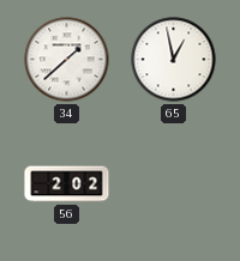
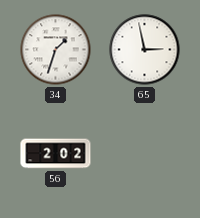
34: 1:38 -> 1:33
65: 12:58 -> 2:58
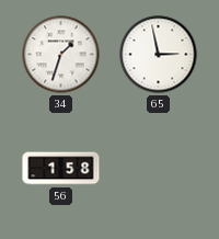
56: 2:02 -> 1:58
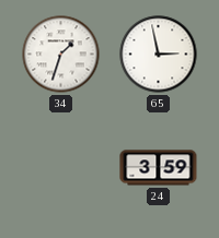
56: 1:58 -> none
24: none -> 3:59
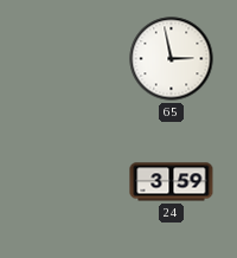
34: 1:33 -> none
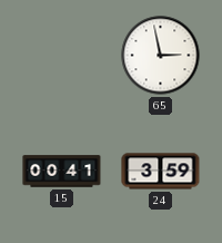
15: none -> 00:41
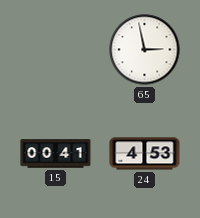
24: 3:59 -> 4:53
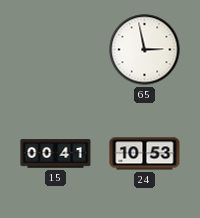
24: 4:53 -> 10:53
